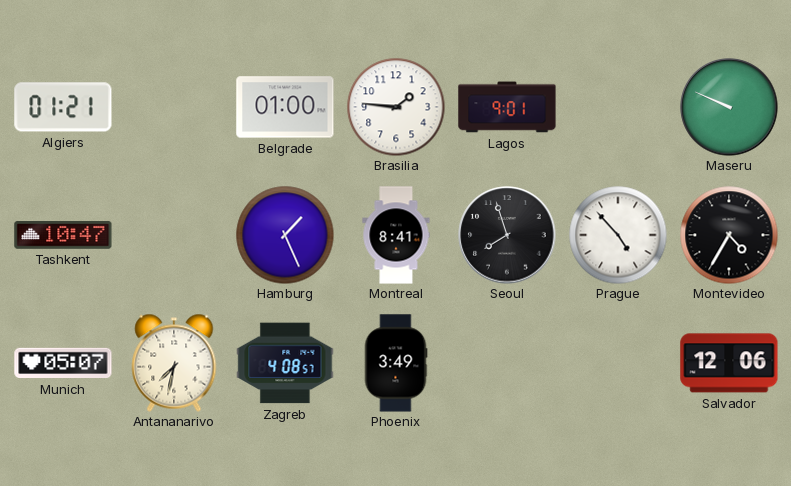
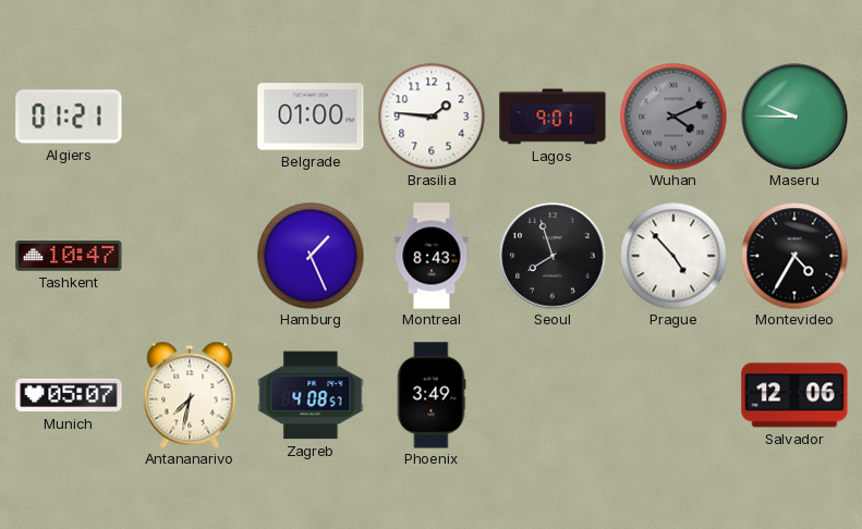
Wuhan: none -> 4:11
Maseru: 9:49 -> 9:45
Montreal: 8:41 -> 8:43
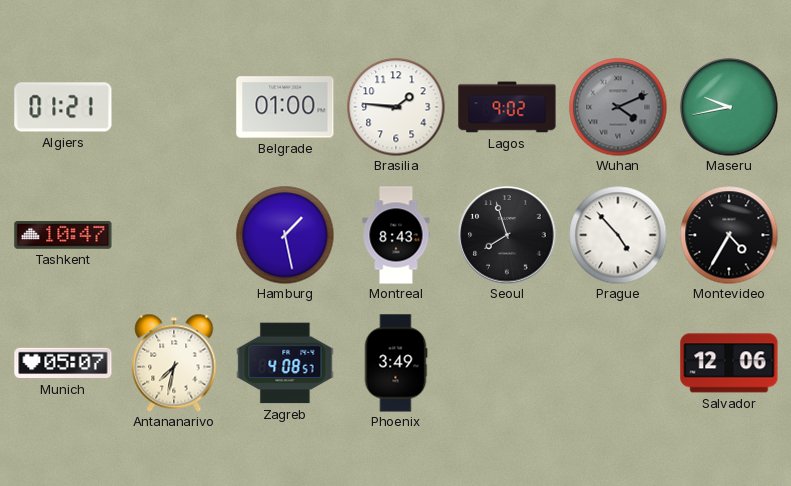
Lagos: 9:01 -> 9:02
Maseru: 9:45 -> 9:43
Hamburg: 1:26 -> 1:28
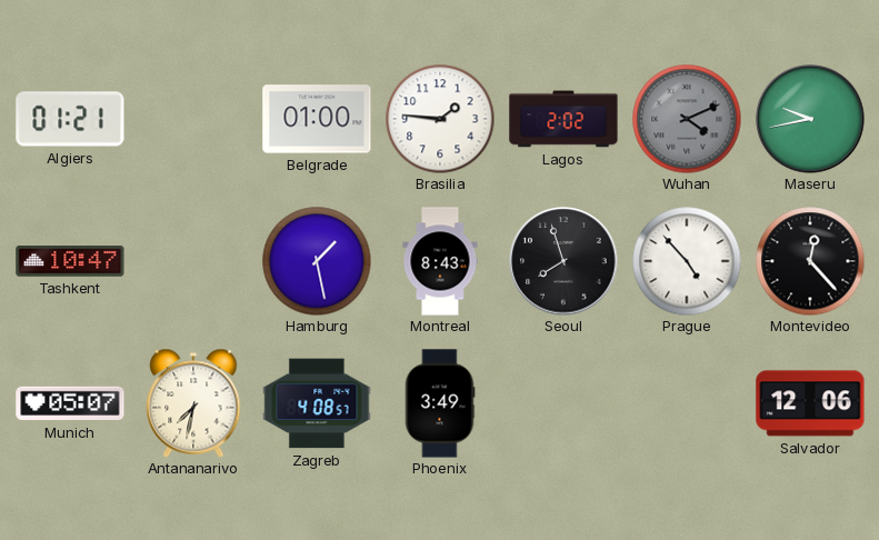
Lagos: 9:02 -> 2:02
Montevideo: 4:35 -> 12:23
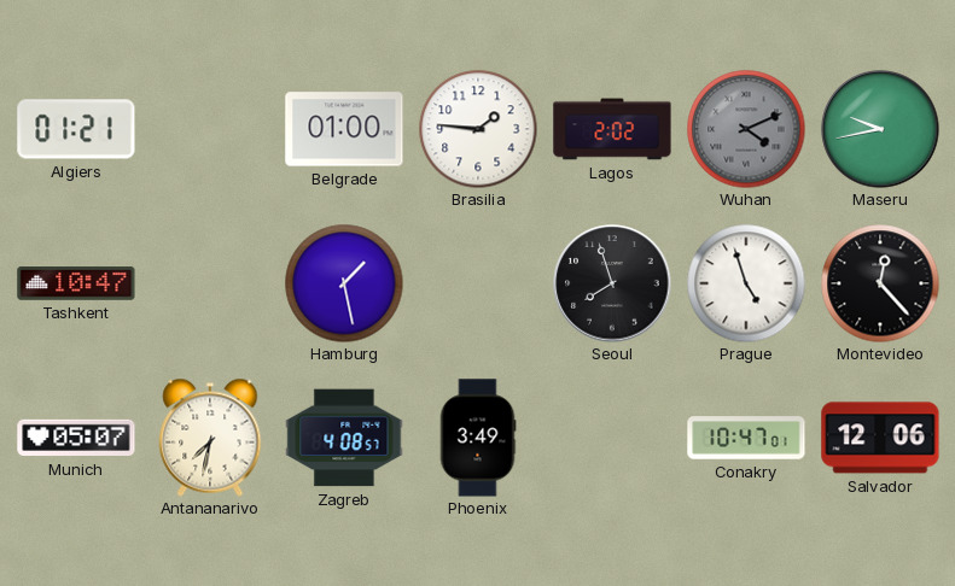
Montreal: 8:43 -> none
Prague: 4:53 -> 4:57
Conakry: none -> 10:47
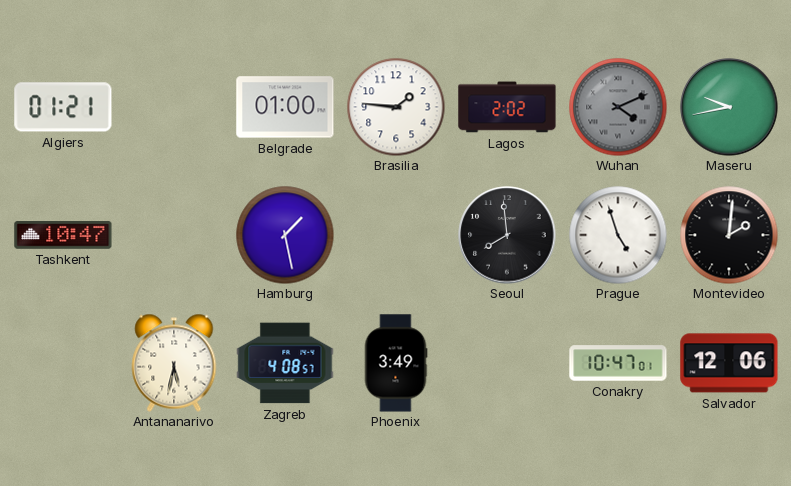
Seoul: 7:57 -> 7:59
Montevideo: 12:23 -> 2:01
Munich: 05:07 -> none
Antananarivo: 7:32 -> 5:32
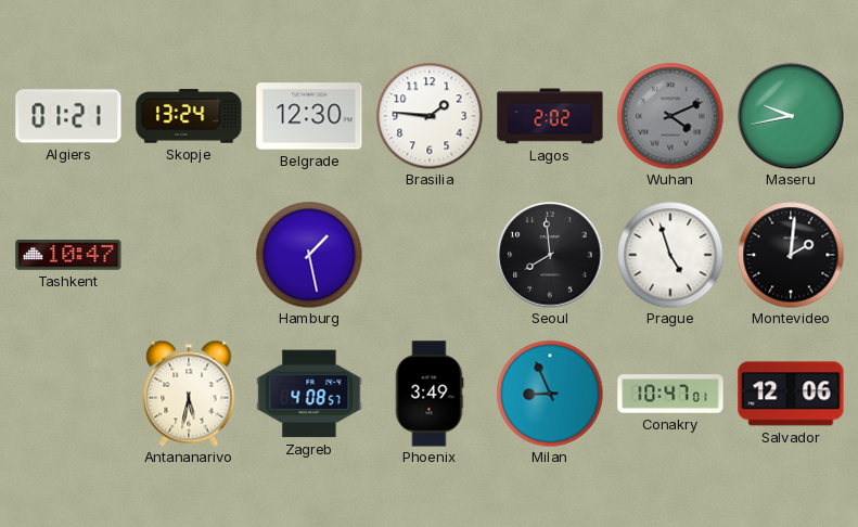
Skopje: none -> 13:24
Belgrade: 01:00 -> 12:30
Milan: none -> 8:56
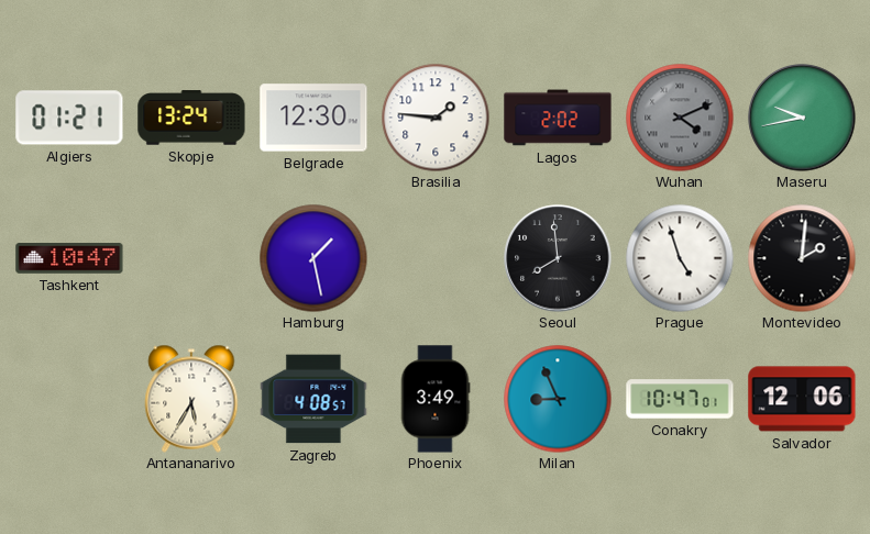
Antananarivo: 5:32 -> 5:35
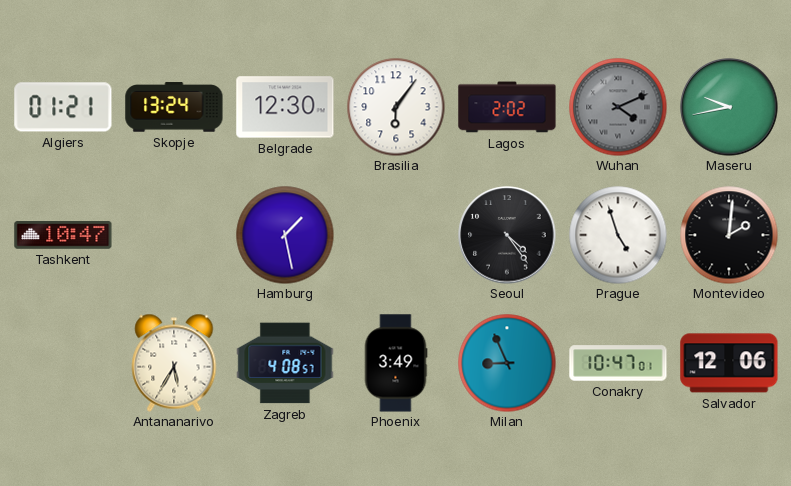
Brasilia: 1:46 -> 6:06
Seoul: 7:59 -> 4:24
